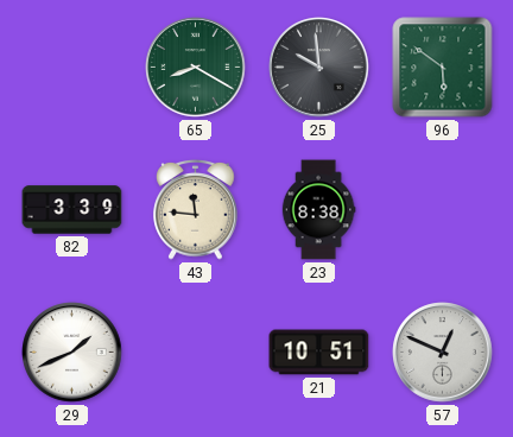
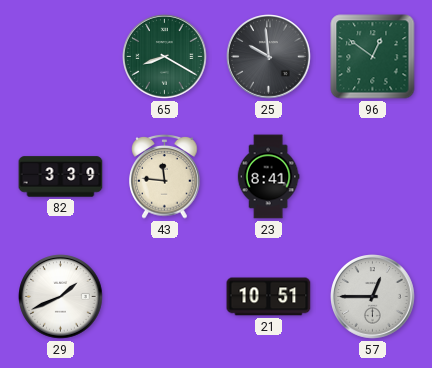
96: 5:51 -> 12:51
23: 8:38 -> 8:41
57: 12:49 -> 12:45
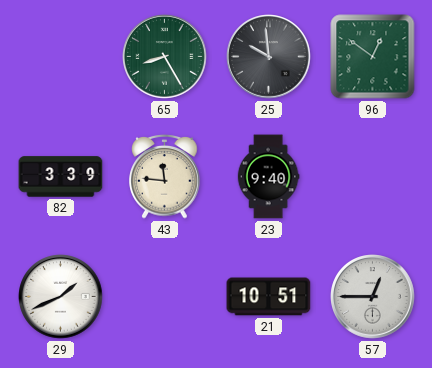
65: 8:20 -> 8:25
23: 8:41 -> 9:40
